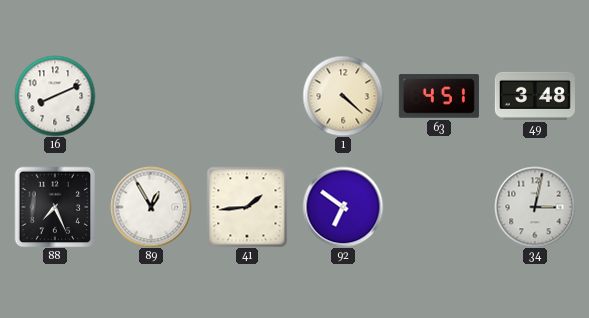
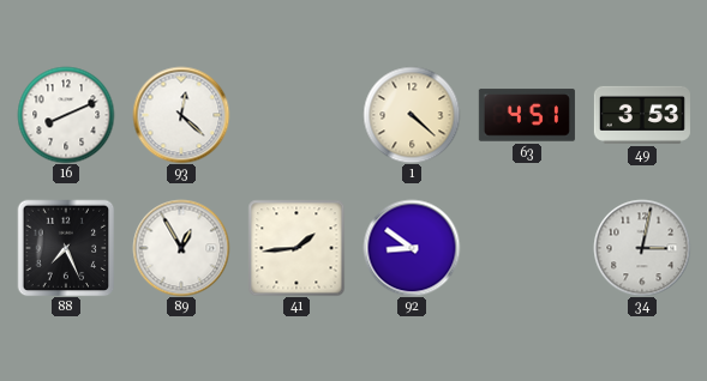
93: none -> 12:22
49: 3:48 -> 3:53
92: 6:51 -> 8:51
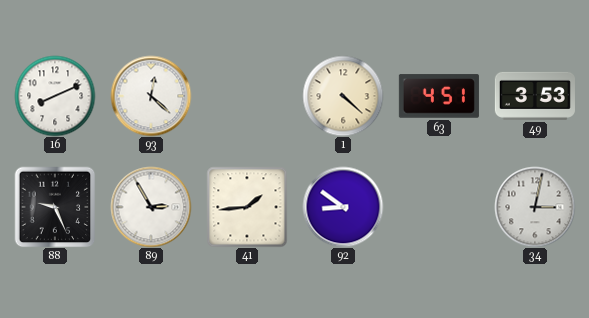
88: 7:26 -> 9:26
89: 12:55 -> 2:55
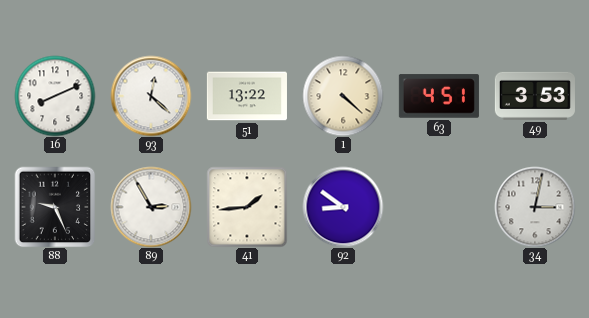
51: none -> 13:22
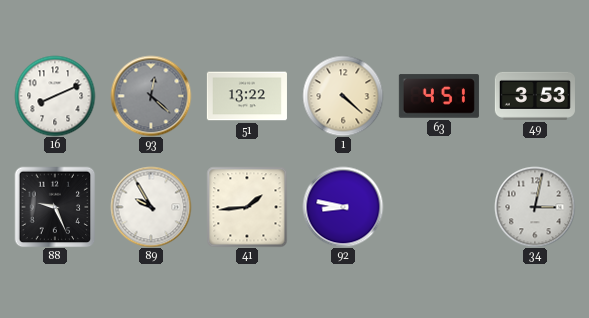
93 dial: white -> grey
89: 2:55 -> 9:55
92: 8:51 -> 8:47
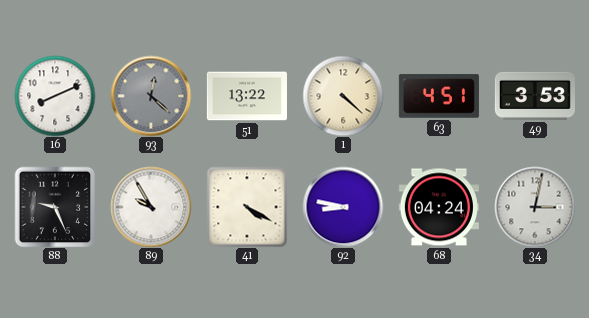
41: 1:44 -> 4:20
68: none -> 04:24
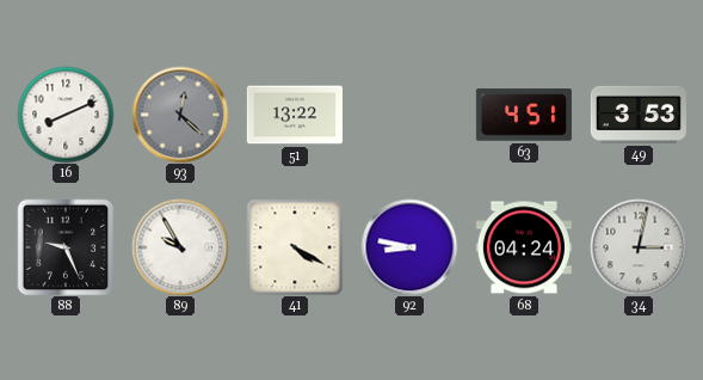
1: 4:22 -> none
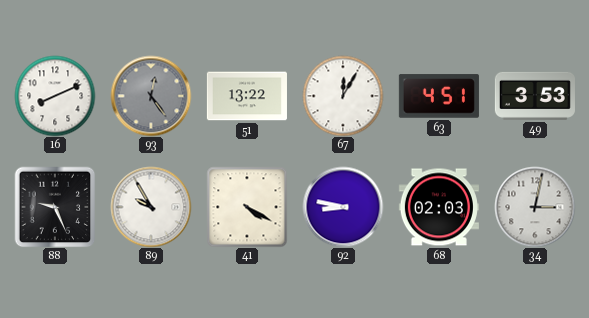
93: 12:22 -> 12:24
67: none -> 12:05
68: 04:24 -> 02:03
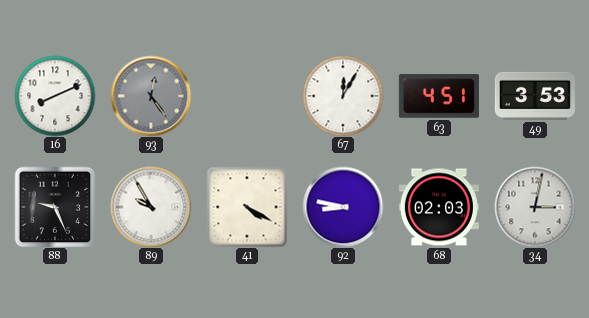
51: 13:22 -> none
